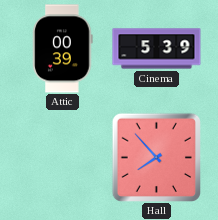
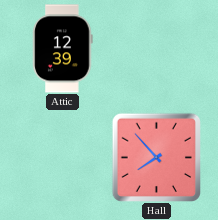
Attic: 00:39 -> 12:39
Cinema: 5:39 -> none
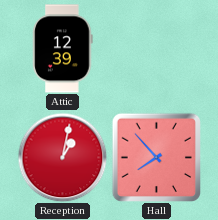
Reception: none -> 1:02
